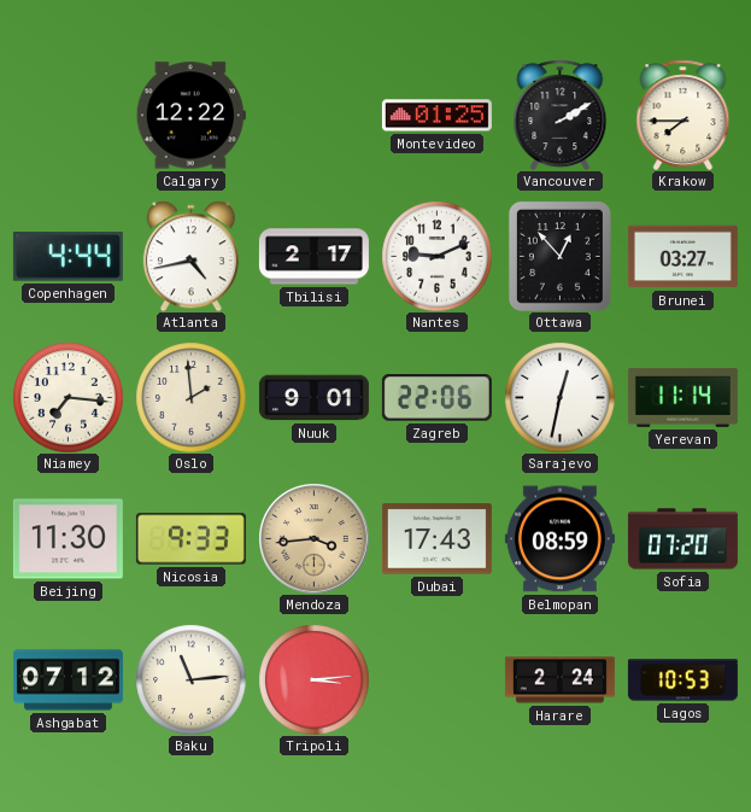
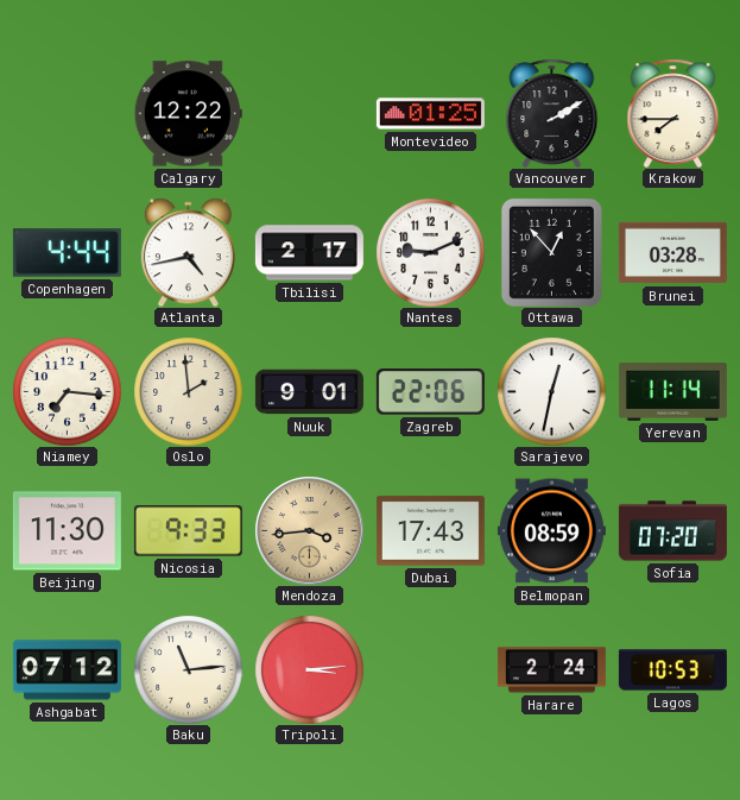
Brunei: 03:27 -> 03:28
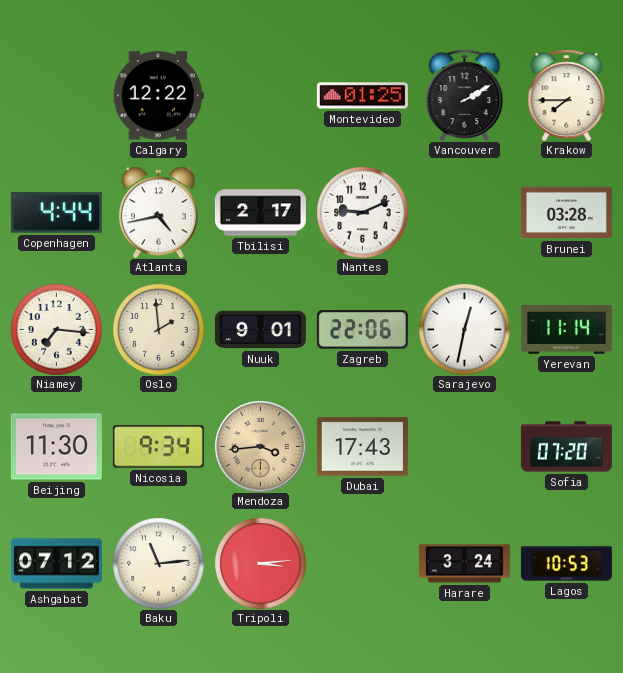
Ottawa: 12:53 -> none
Nicosia: 9:33 -> 9:34
Belmopan: 08:59 -> none
Harare: 2:24 -> 3:24
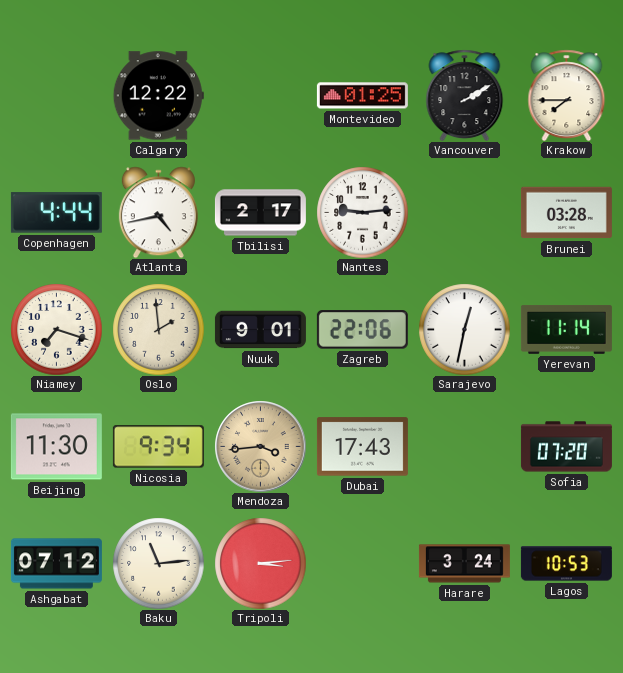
Nantes: 9:11 -> 9:14
Niamey: 7:16 -> 7:18
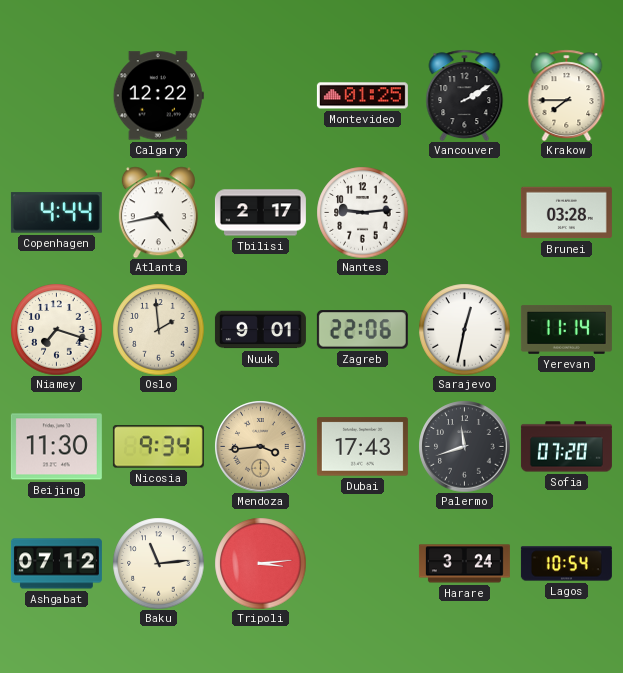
Palermo: none -> 11:42
Lagos: 10:53 -> 10:54
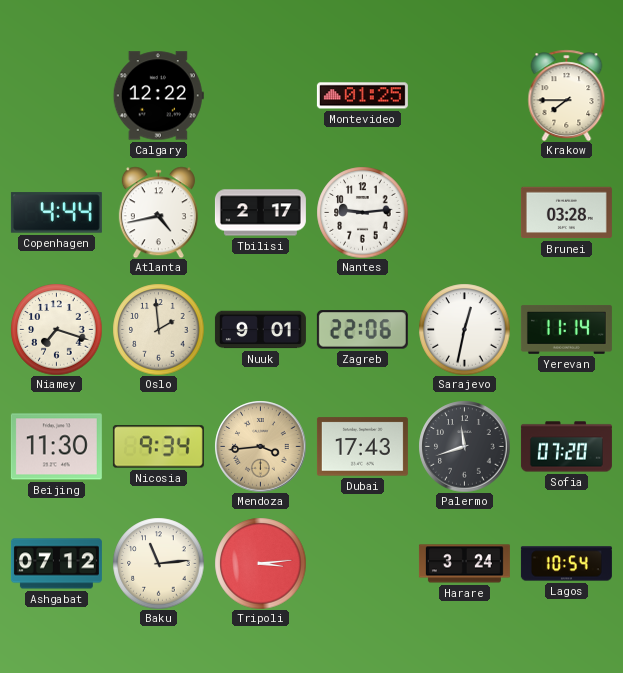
Vancouver: 2:10 -> none
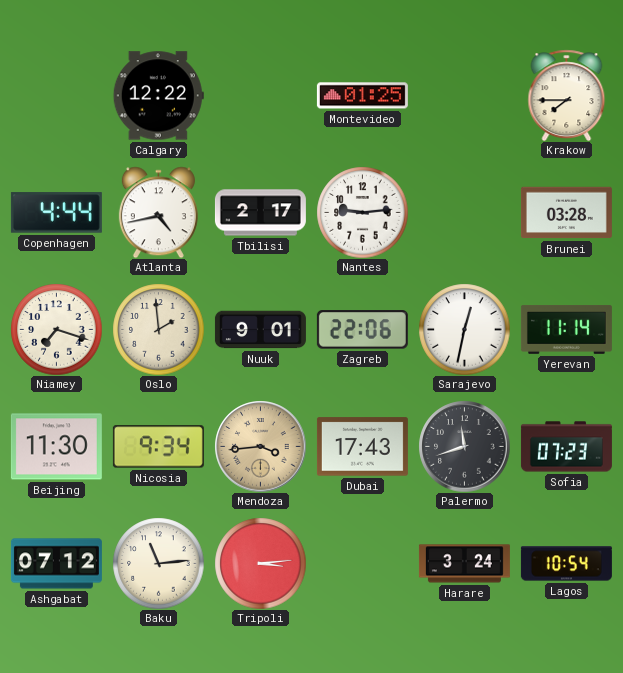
Sofia: 07:20 -> 07:23
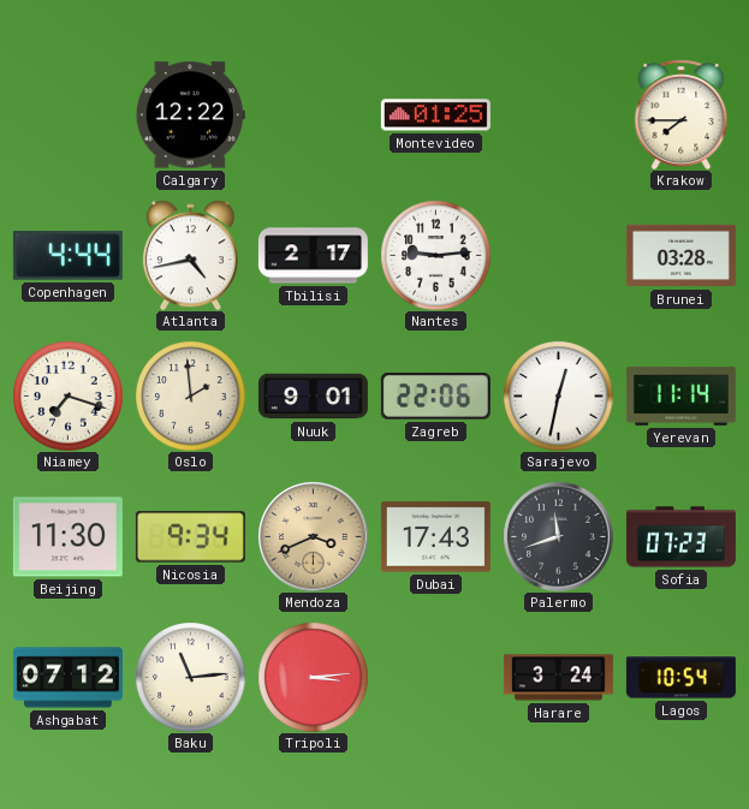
Mendoza: 3:44 -> 3:41
